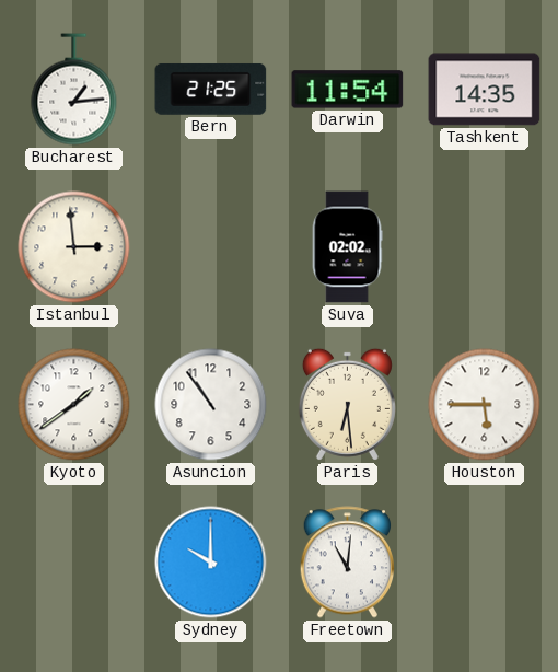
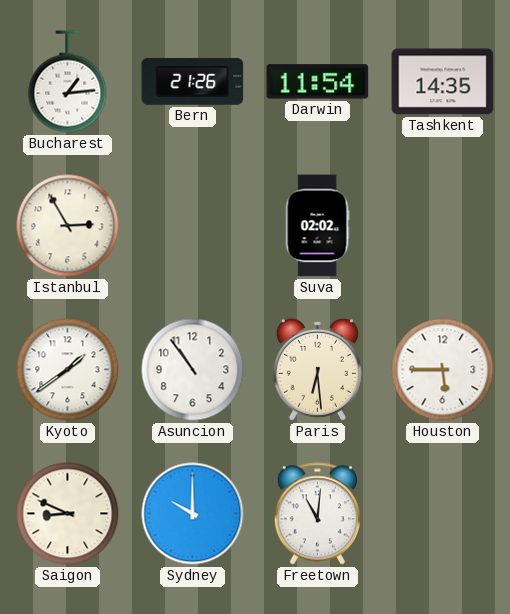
Bern: 21:25 -> 21:26
Istanbul: 2:59 -> 2:55
Saigon: none -> 8:49
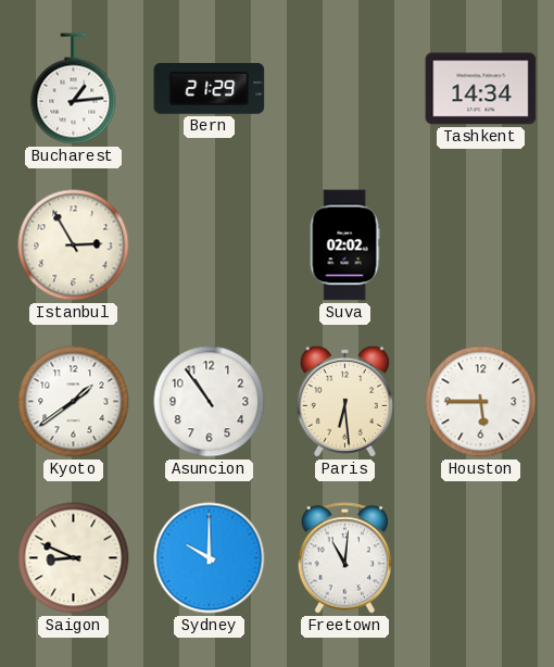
Bern: 21:26 -> 21:29
Darwin: 11:54 -> none
Tashkent: 14:35 -> 14:34
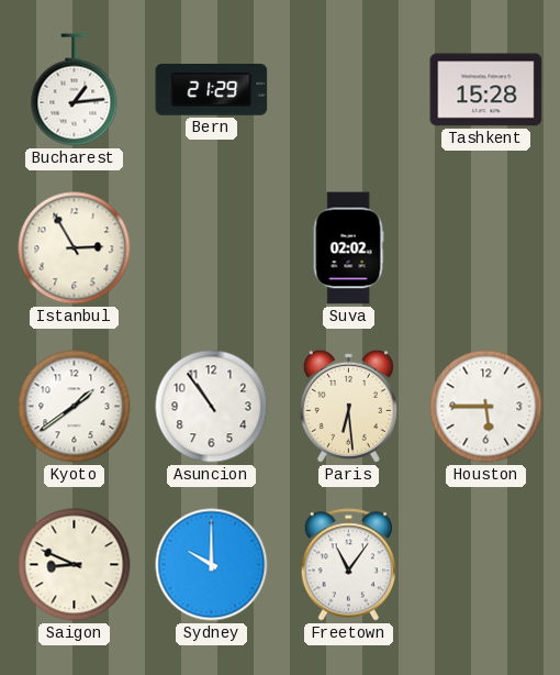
Tashkent: 14:34 -> 15:28
Freetown: 11:01 -> 11:06
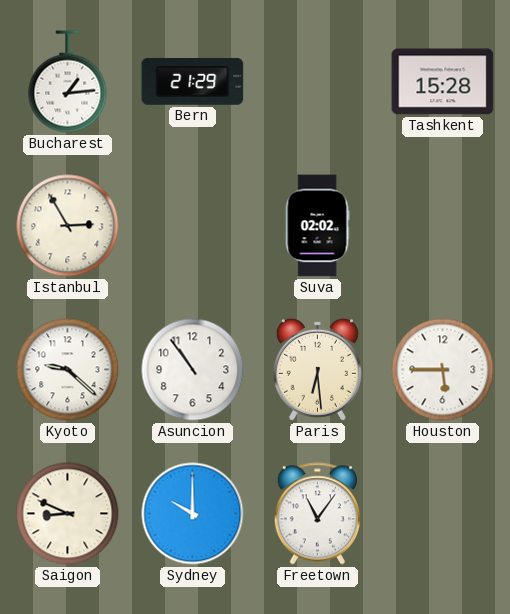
Kyoto: 1:39 -> 9:22
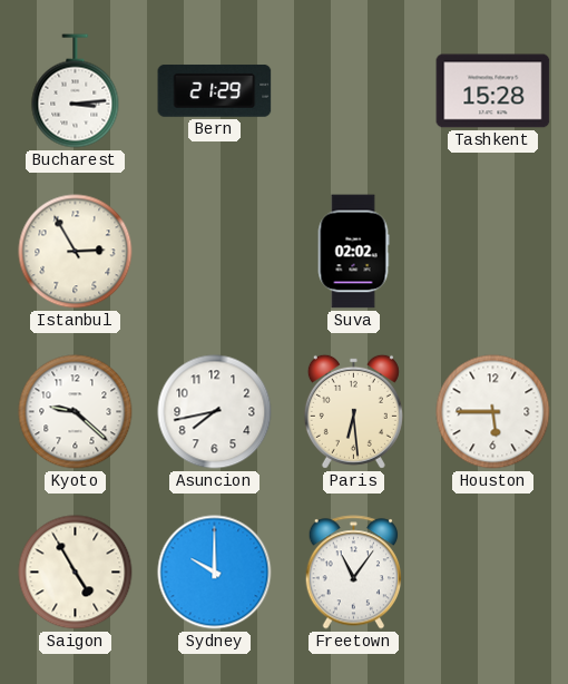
Bucharest: 1:14 -> 3:14
Asuncion: 10:54 -> 7:43
Saigon: 8:49 -> 4:55
